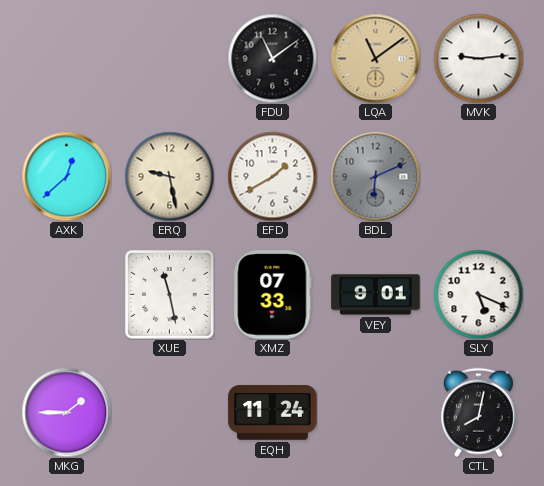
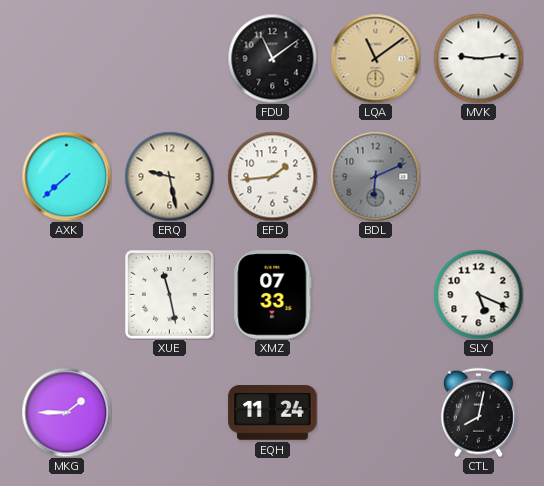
AXK: 12:38 -> 7:38
EFD: 1:40 -> 1:44
VEY: 9:01 -> none
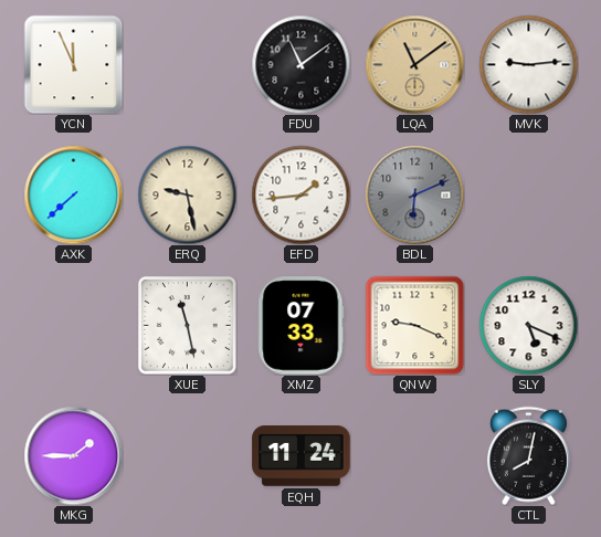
YCN: none -> 11:56
QNW: none -> 9:19
